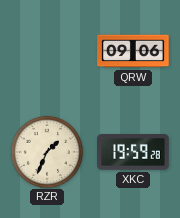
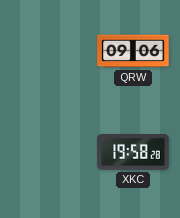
RZR: 1:34 -> none
XKC: 19:59 -> 19:58
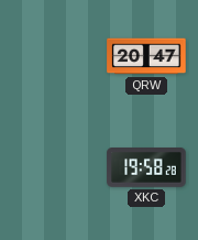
QRW: 09:06 -> 20:47
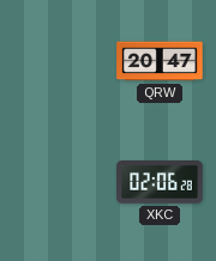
XKC: 19:58 -> 02:06
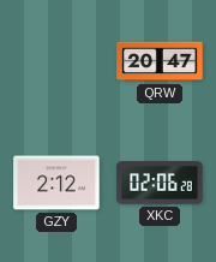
GZY: none -> 2:12
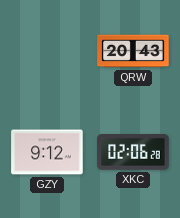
QRW: 20:47 -> 20:43
GZY: 2:12 -> 9:12
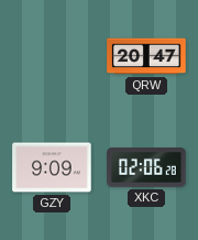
QRW: 20:43 -> 20:47
GZY: 9:12 -> 9:09
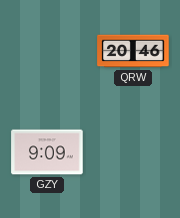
QRW: 20:47 -> 20:46
XKC: 02:06 -> none
